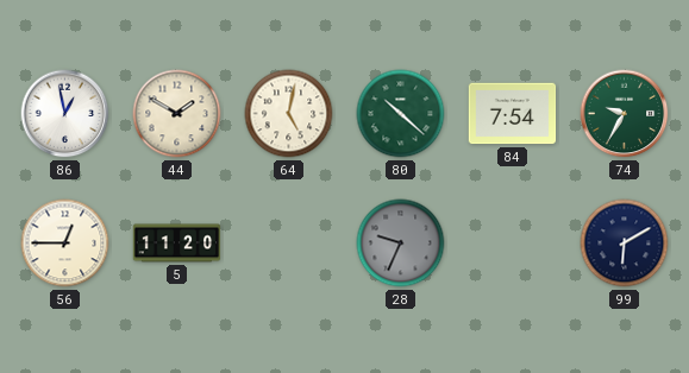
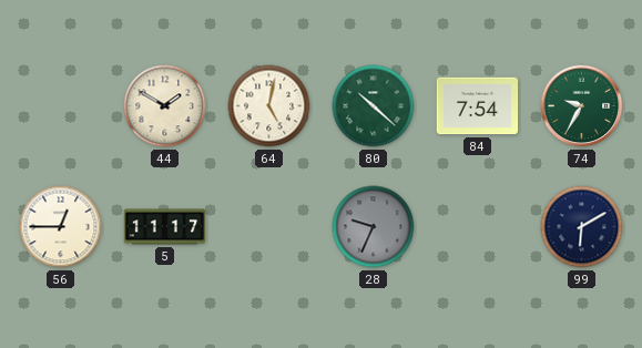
86: 12:58 -> none
5: 11:20 -> 11:17
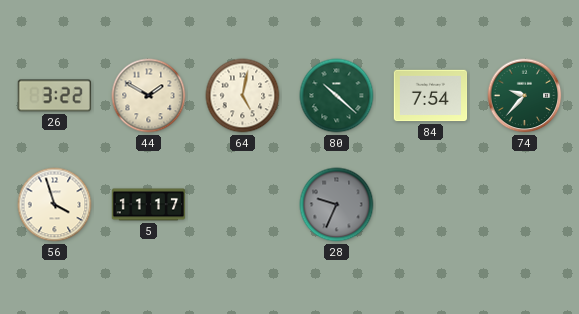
26: none -> 3:22
74: 9:35 -> 9:37
56: 12:45 -> 3:57
99: 6:10 -> none
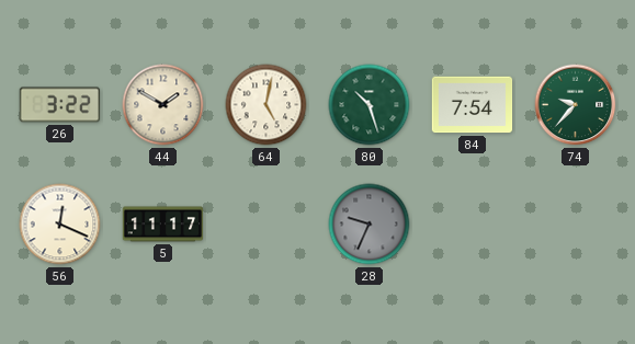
80: 10:22 -> 10:27
56: 3:57 -> 12:19
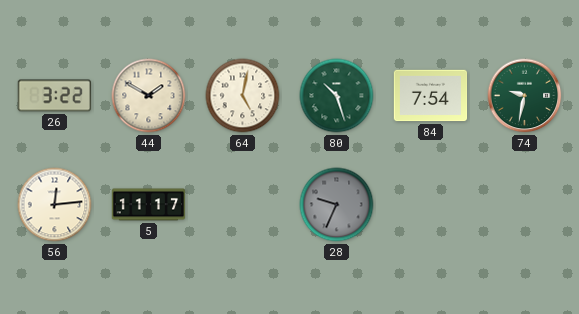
74: 9:37 -> 9:32
56: 12:19 -> 12:14
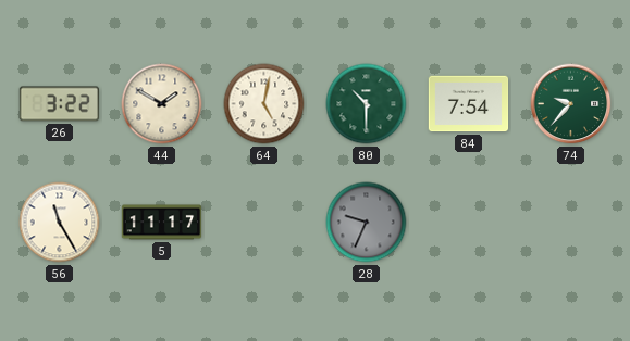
80: 10:27 -> 10:30
74: 9:32 -> 9:37
56: 12:14 -> 11:25
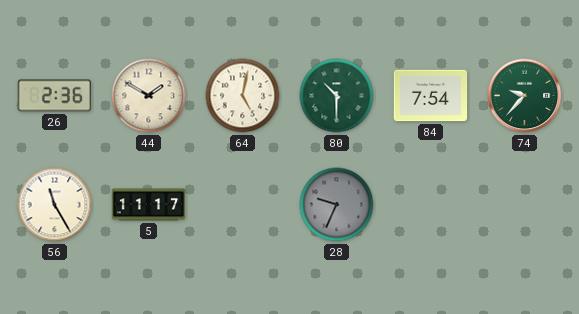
26: 3:22 -> 2:36
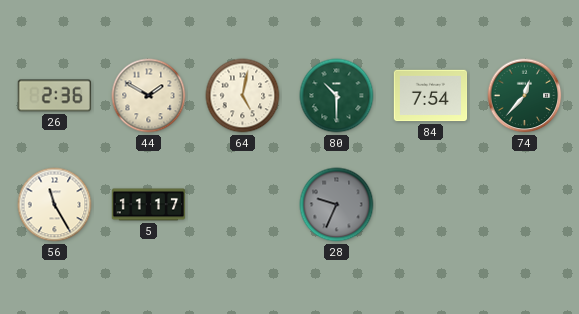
74: 9:37 -> 12:37
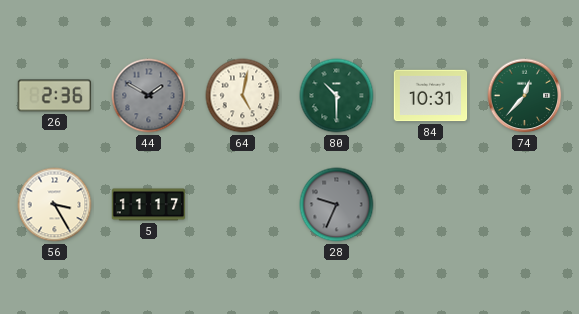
44 dial: cream -> grey
84: 7:54 -> 10:31
56: 11:25 -> 3:25
